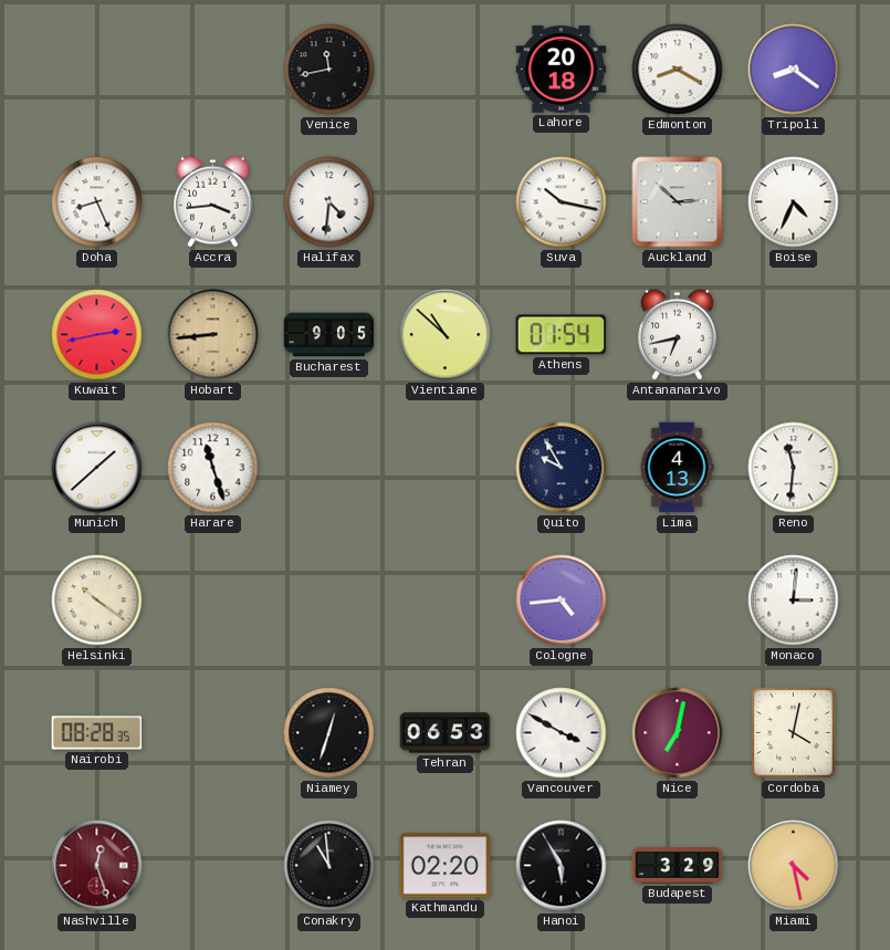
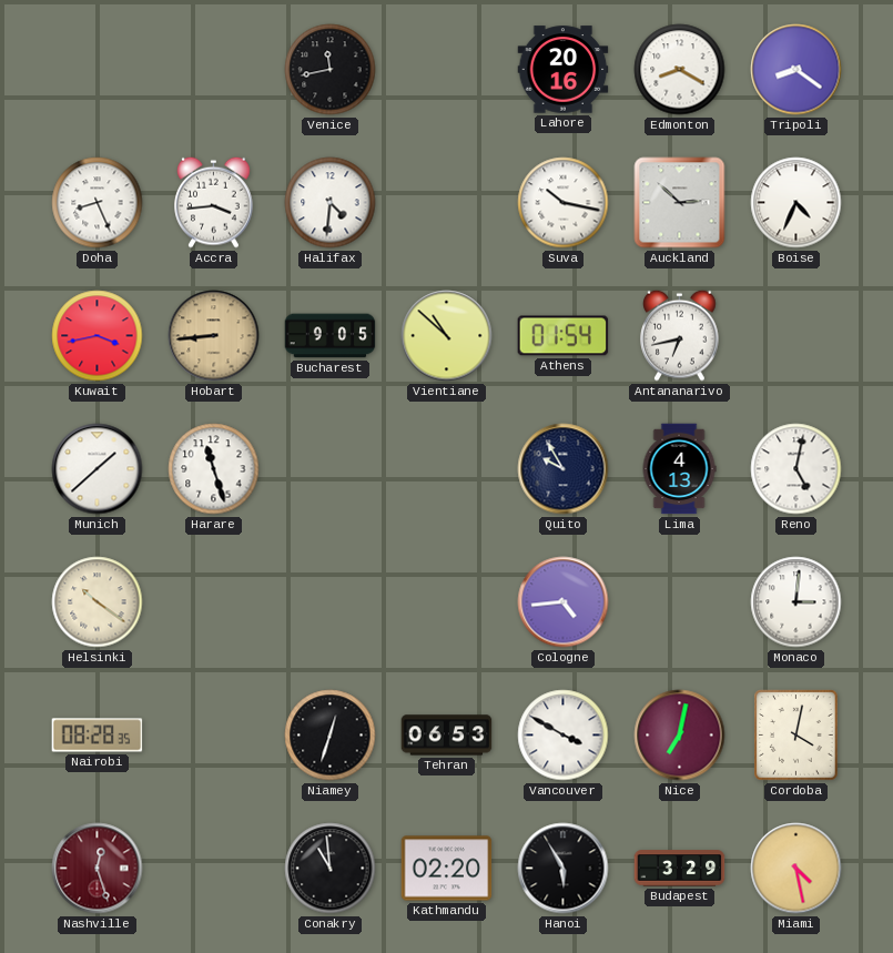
Lahore: 20:18 -> 20:16
Kuwait: 2:43 -> 3:43
Reno: 11:31 -> 5:02
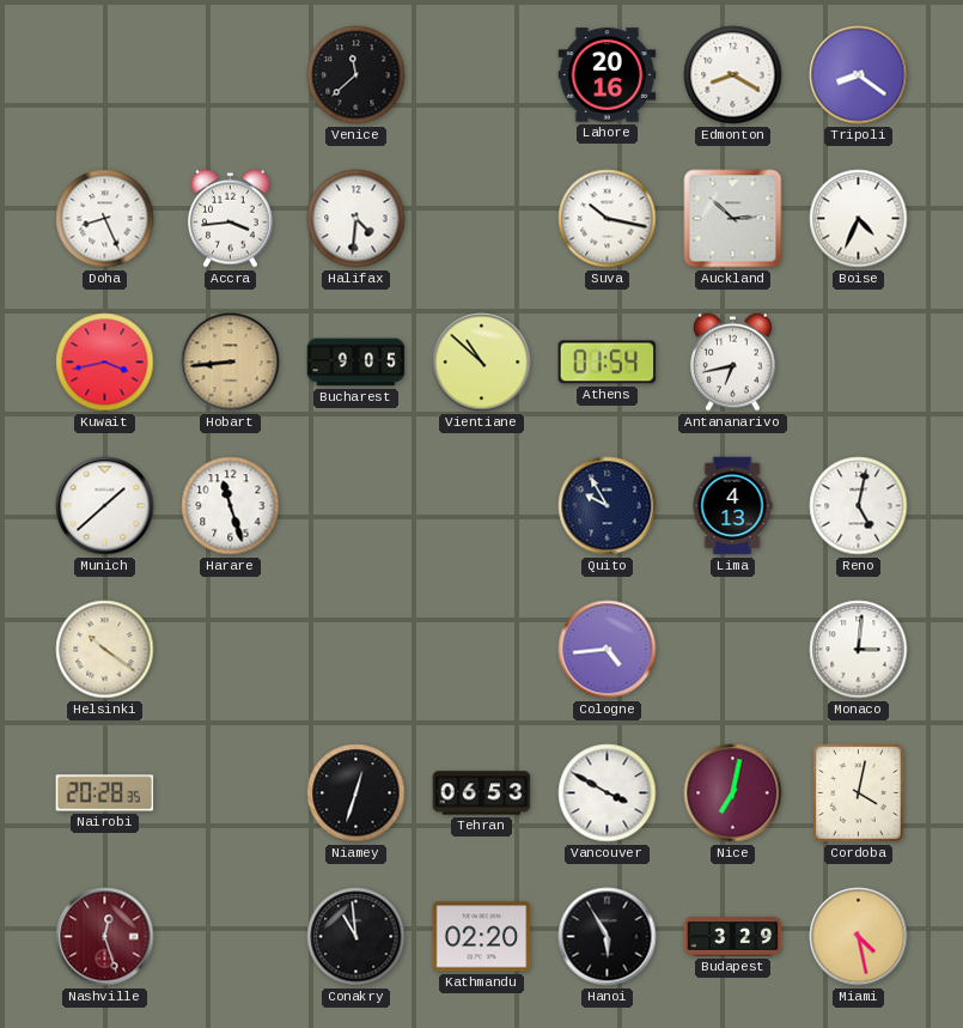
Venice: 11:43 -> 11:38
Nairobi: 08:28 -> 20:28
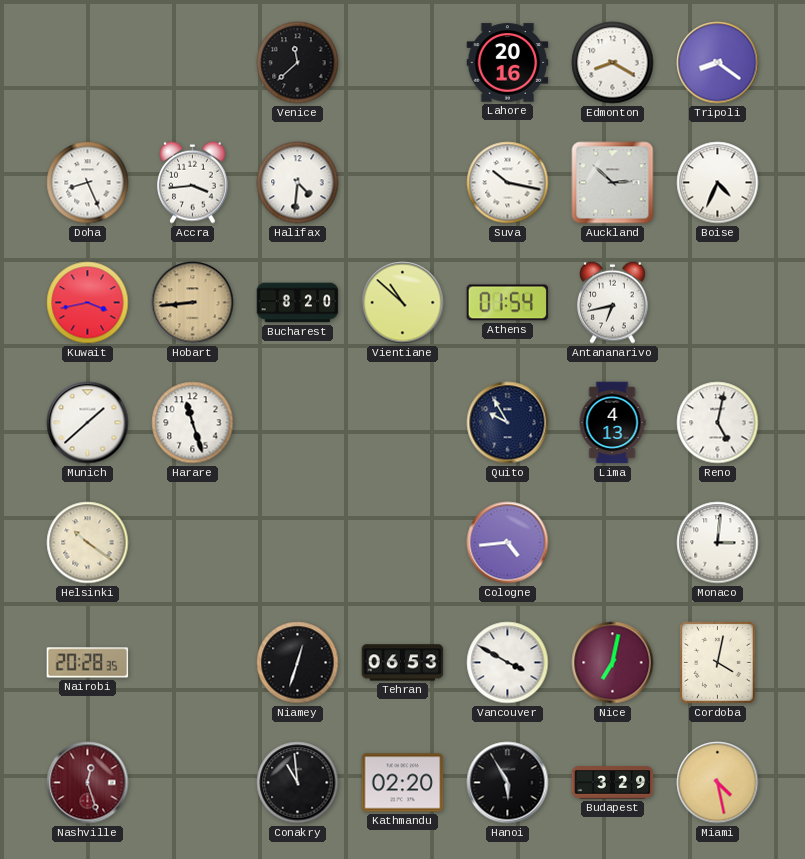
Bucharest: 9:05 -> 8:20
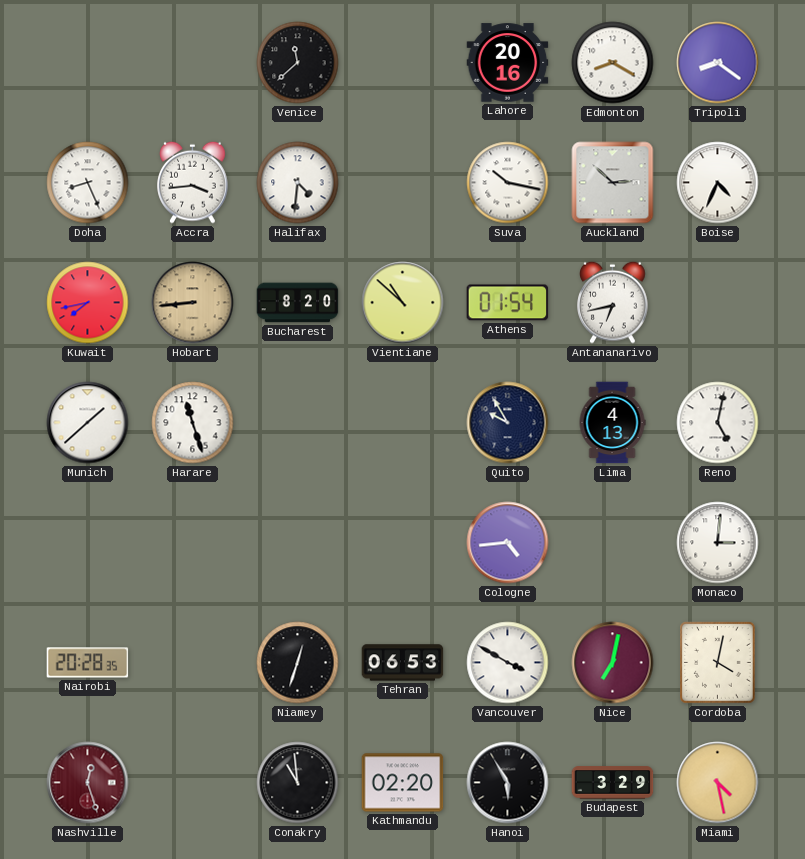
Kuwait: 3:43 -> 7:43
Helsinki: 10:21 -> none
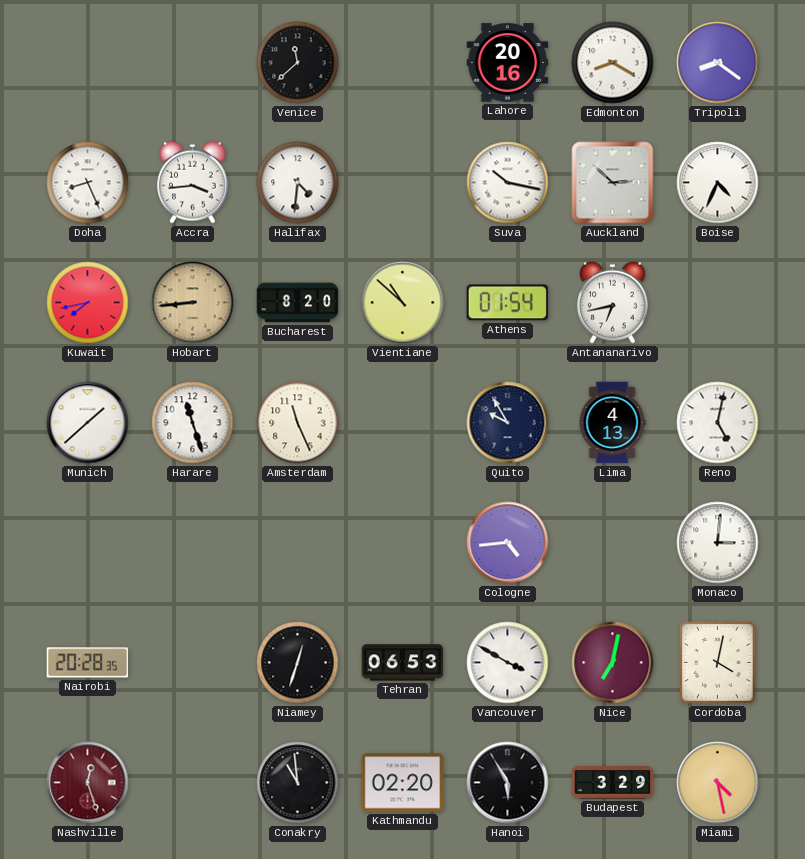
Amsterdam: none -> 11:26
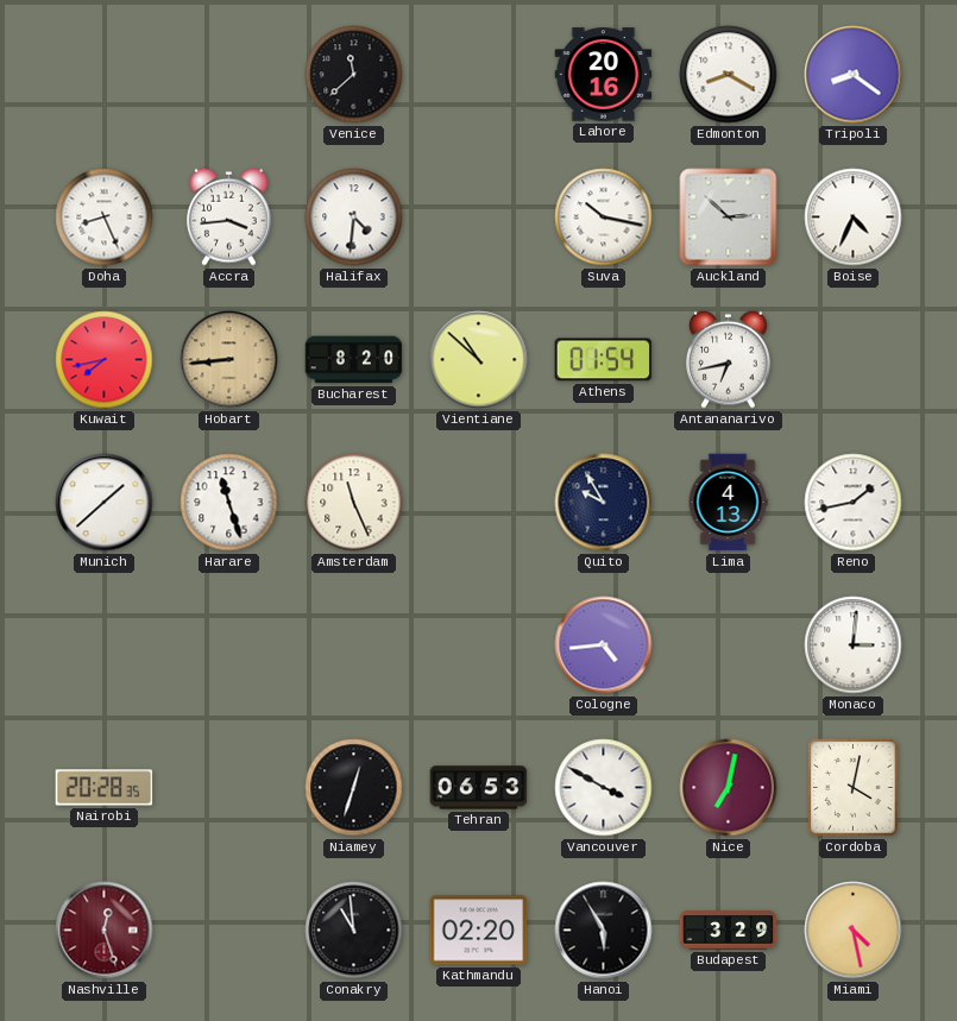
Reno: 5:02 -> 1:43
